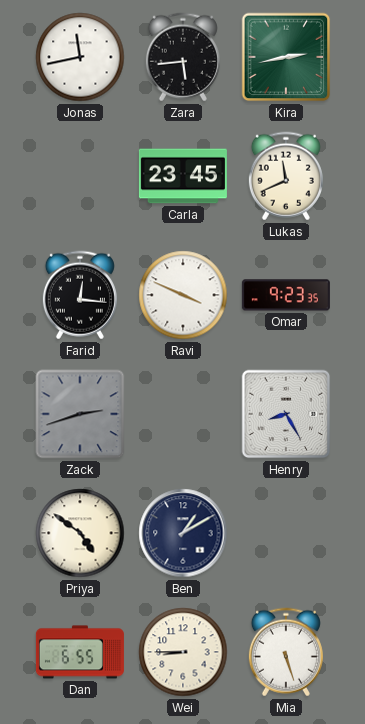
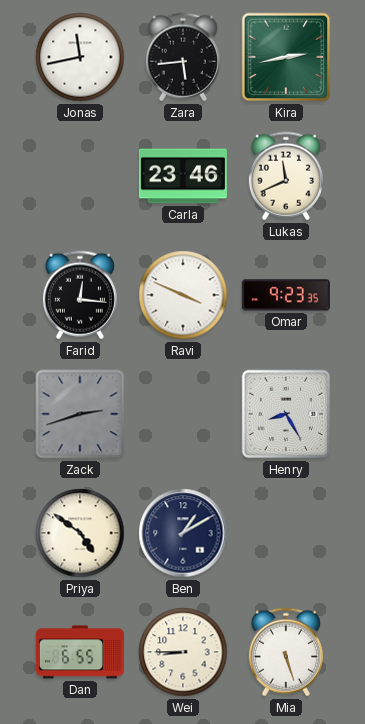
Carla: 23:45 -> 23:46
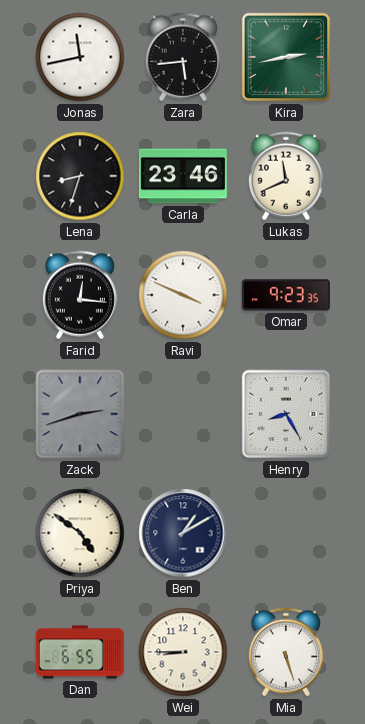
Lena: none -> 8:33
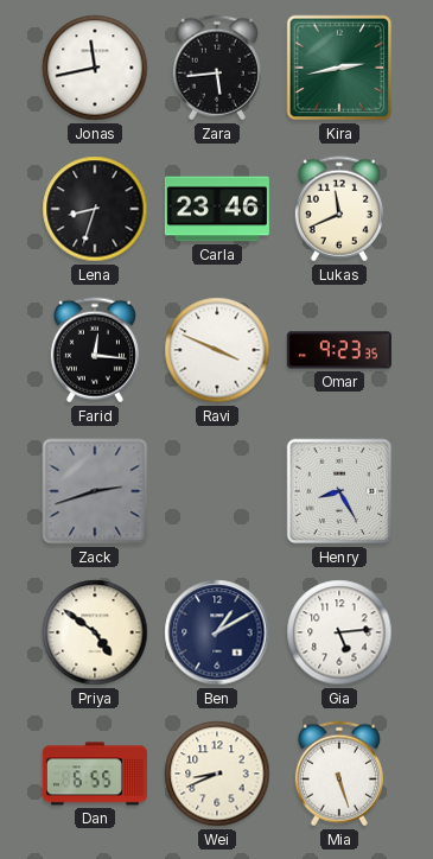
Gia: none -> 5:14
Wei: 8:45 -> 8:41
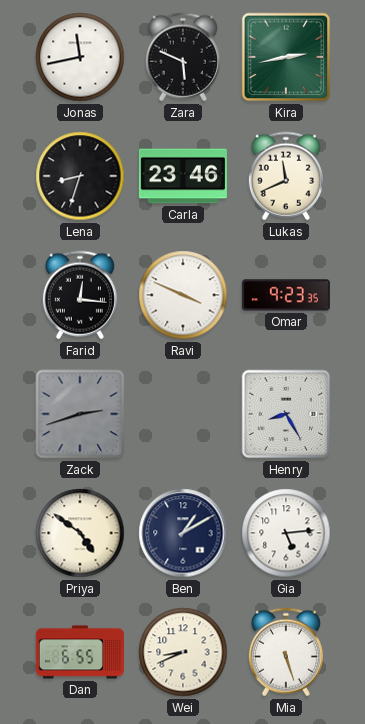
Zara: 5:44 -> 5:49
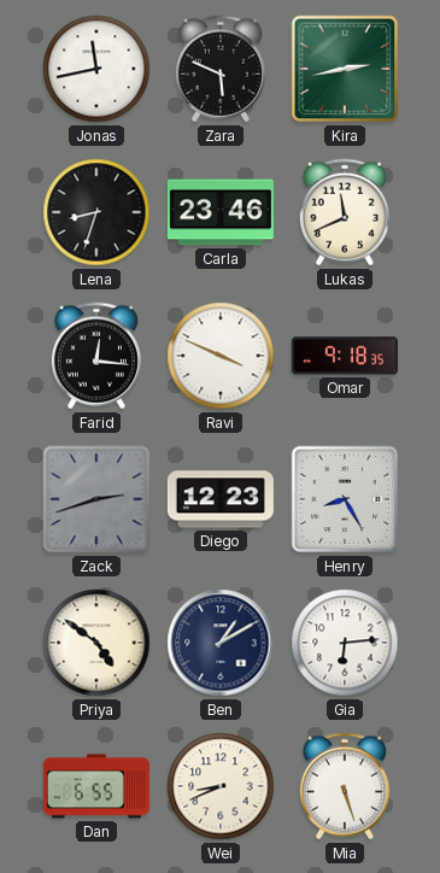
Omar: 9:23 -> 9:18
Diego: none -> 12:23
Gia: 5:14 -> 6:14
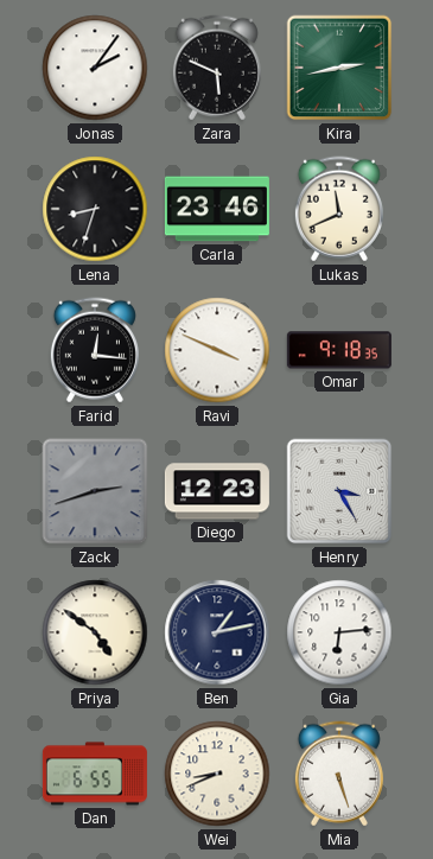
Jonas: 11:43 -> 2:06
Henry: 8:25 -> 3:25
Ben: 1:10 -> 1:13
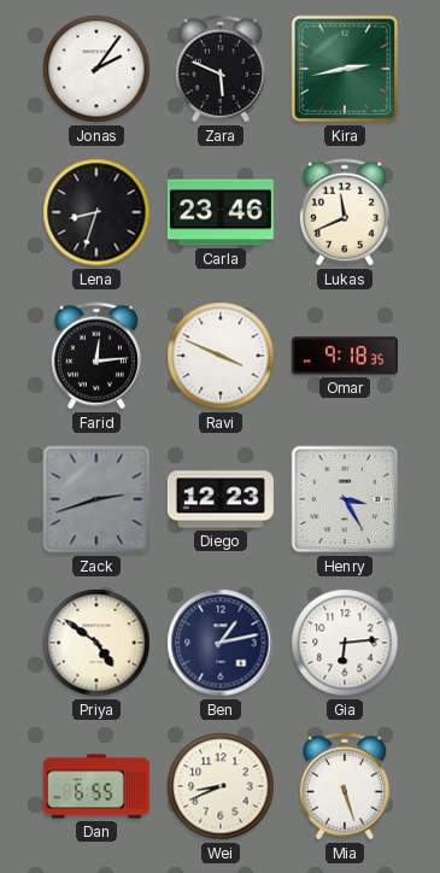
Farid: 12:16 -> 12:14
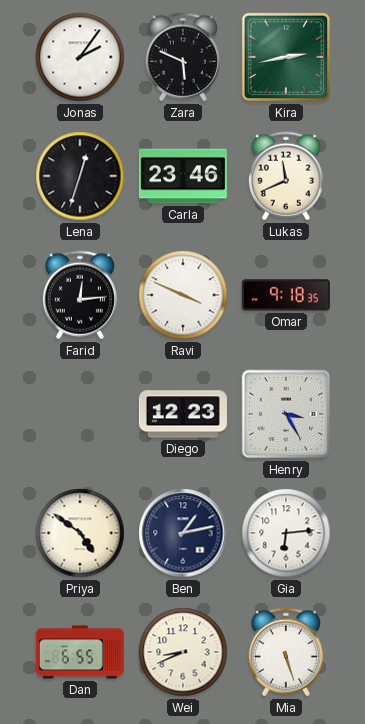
Lena: 8:33 -> 12:33
Zack: 2:42 -> none
